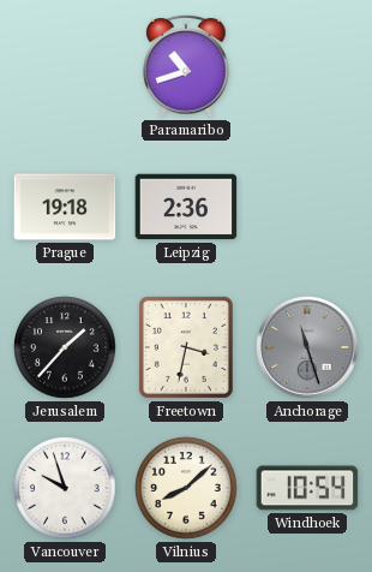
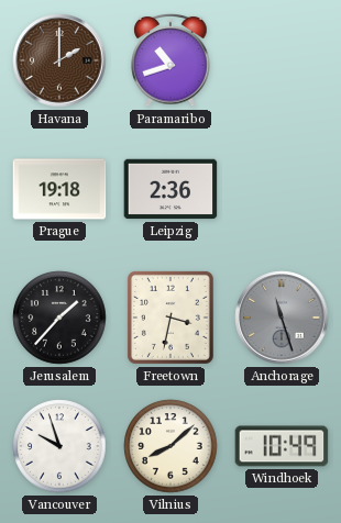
Havana: none -> 2:00
Windhoek: 10:54 -> 10:49
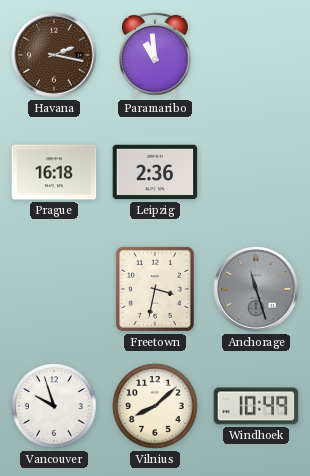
Havana: 2:00 -> 2:17
Paramaribo: 10:42 -> 10:59
Prague: 19:18 -> 16:18
Jerusalem: 1:37 -> none
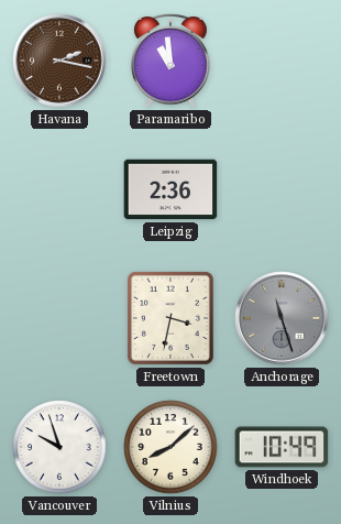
Prague: 16:18 -> none
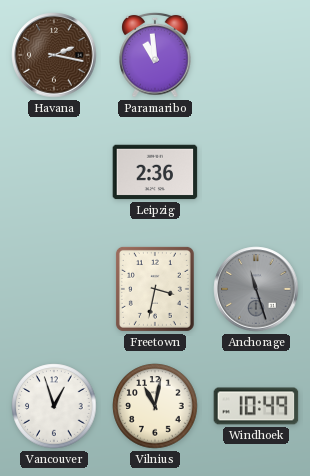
Vancouver: 9:57 -> 12:57
Vilnius: 8:08 -> 11:02
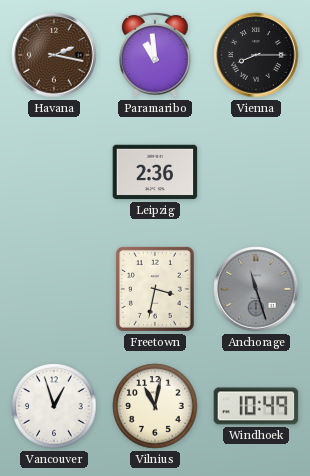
Vienna: none -> 8:15
